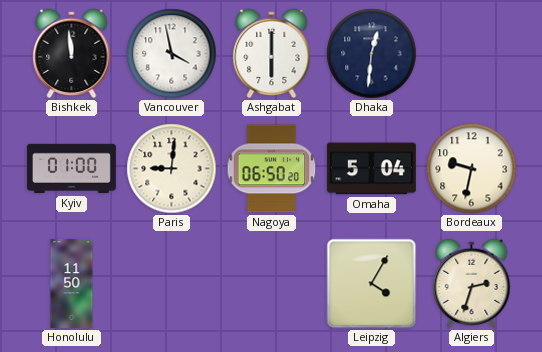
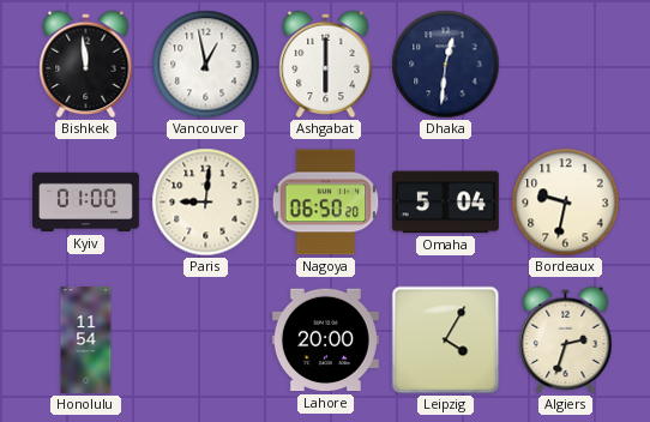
Vancouver: 3:58 -> 12:58
Honolulu: 11:50 -> 11:54
Lahore: none -> 20:00
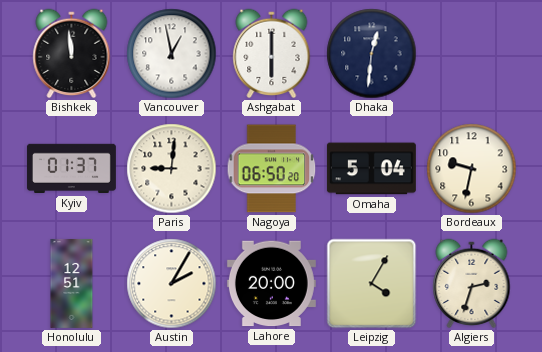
Kyiv: 01:00 -> 01:37
Honolulu: 11:54 -> 12:51
Austin: none -> 2:05
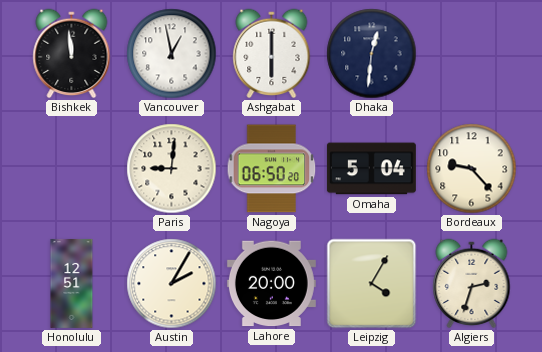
Kyiv: 01:37 -> none
Bordeaux: 9:32 -> 9:23
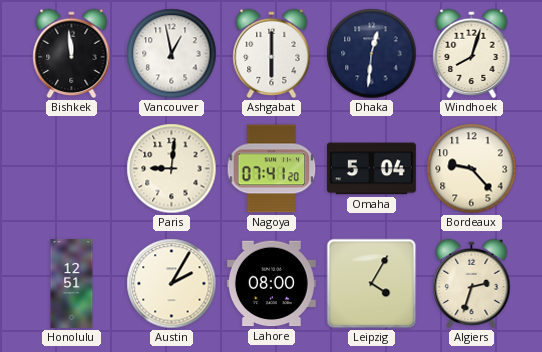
Windhoek: none -> 8:03
Nagoya: 06:50 -> 07:41
Lahore: 20:00 -> 08:00
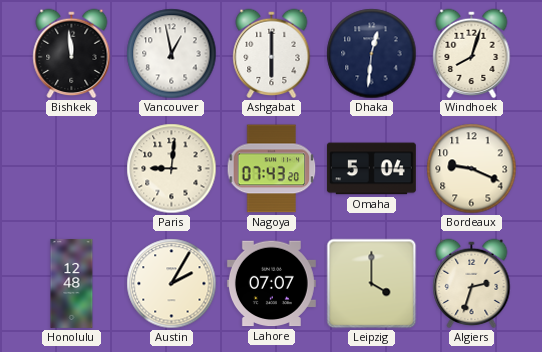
Nagoya: 07:41 -> 07:43
Bordeaux: 9:23 -> 9:19
Honolulu: 12:51 -> 12:48
Lahore: 08:00 -> 07:07
Leipzig: 4:05 -> 4:00
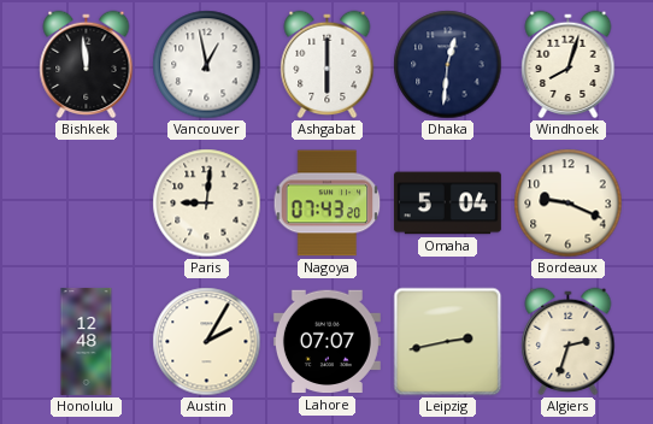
Leipzig: 4:00 -> 2:43
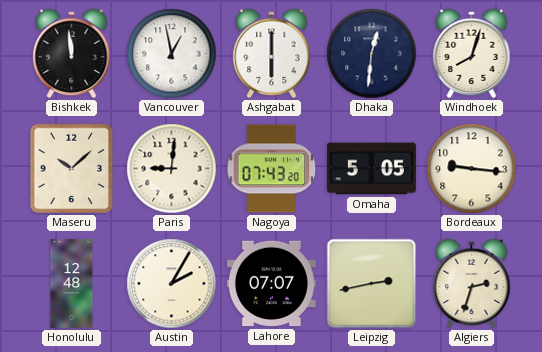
Maseru: none -> 10:08
Omaha: 5:04 -> 5:05
Bordeaux: 9:19 -> 9:16
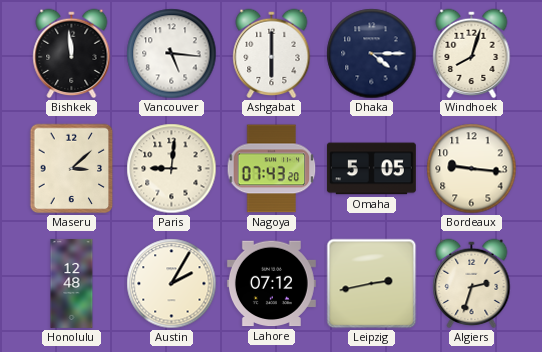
Vancouver: 12:58 -> 5:16
Dhaka: 12:31 -> 4:15
Maseru: 10:08 -> 3:08
Lahore: 07:07 -> 07:12
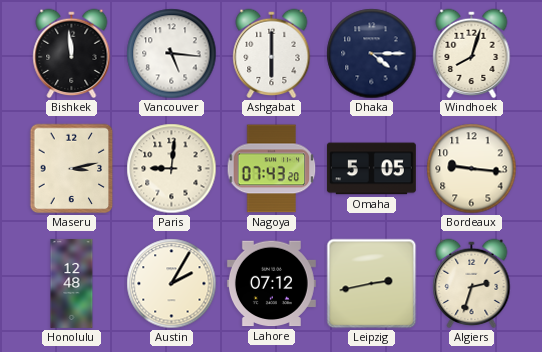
Maseru: 3:08 -> 3:13
